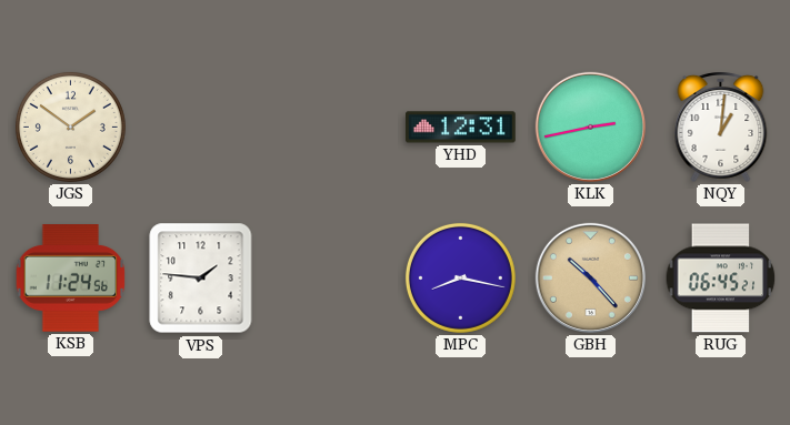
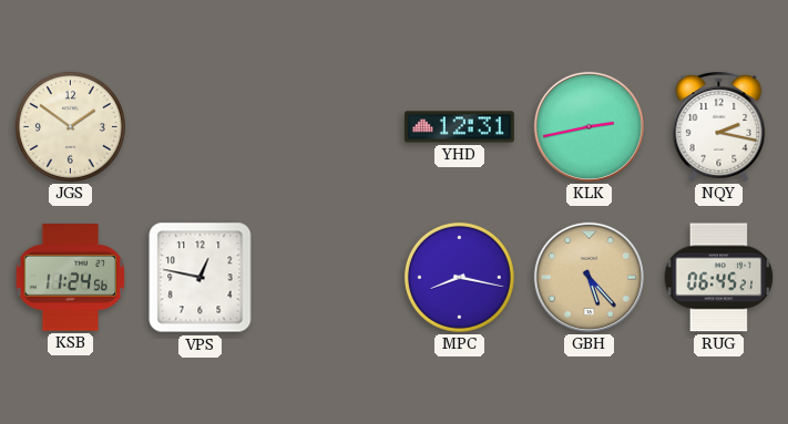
NQY: 1:01 -> 2:17
VPS: 1:46 -> 12:47
GBH: 10:23 -> 5:23
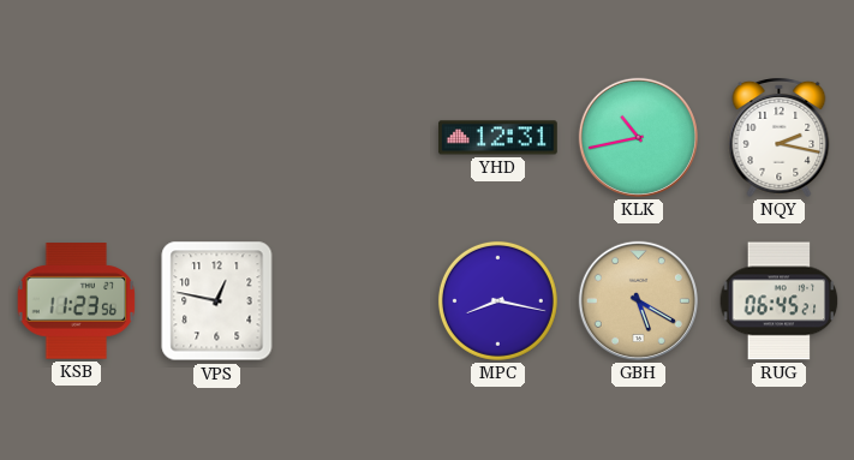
JGS: 1:51 -> none
KLK: 2:43 -> 10:43
KSB: 11:24 -> 11:23
GBH: 5:23 -> 5:20
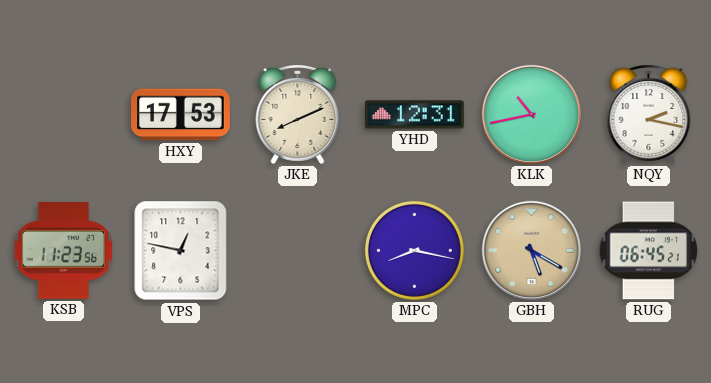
HXY: none -> 17:53
JKE: none -> 8:11
